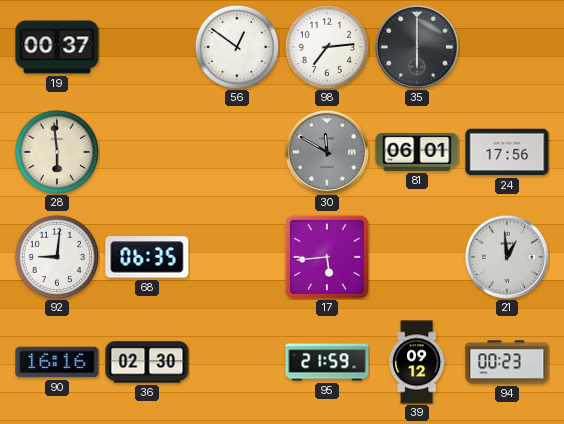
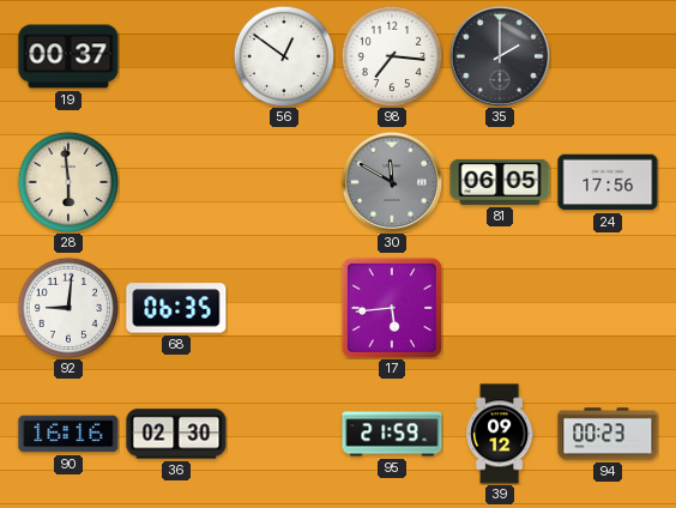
98: 7:14 -> 7:16
35: 6:00 -> 2:00
81: 06:01 -> 06:05
21: 12:59 -> none
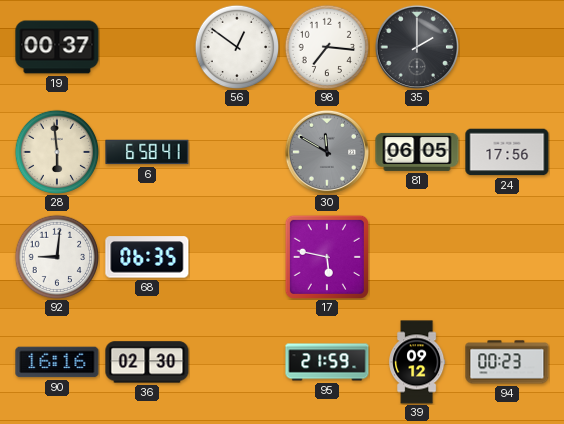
6: none -> 6:58
17: 5:44 -> 5:47
